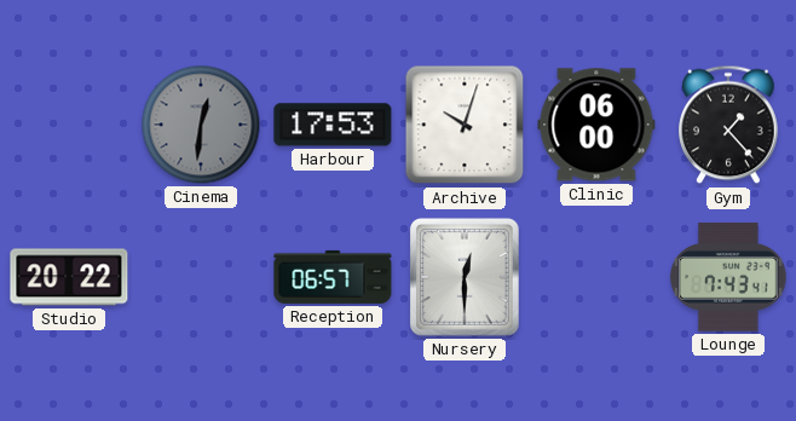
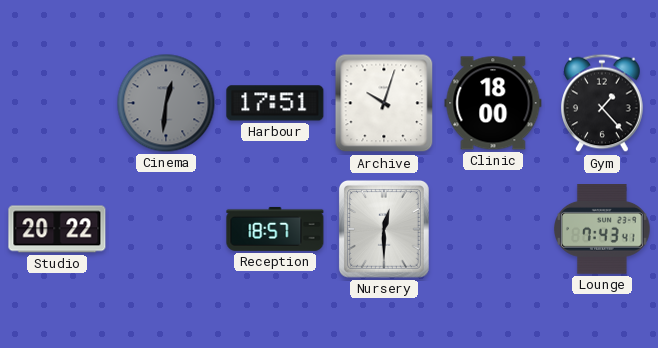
Harbour: 17:53 -> 17:51
Clinic: 06:00 -> 18:00
Reception: 06:57 -> 18:57
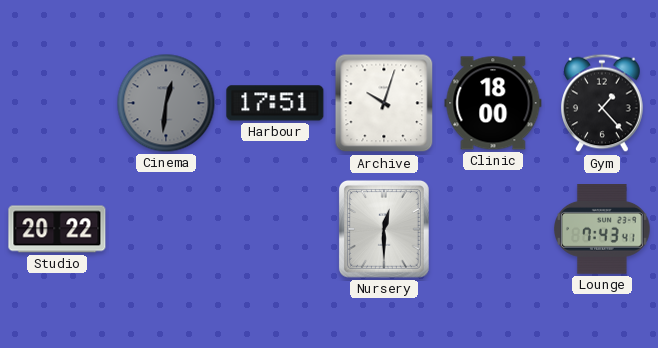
Reception: 18:57 -> none
